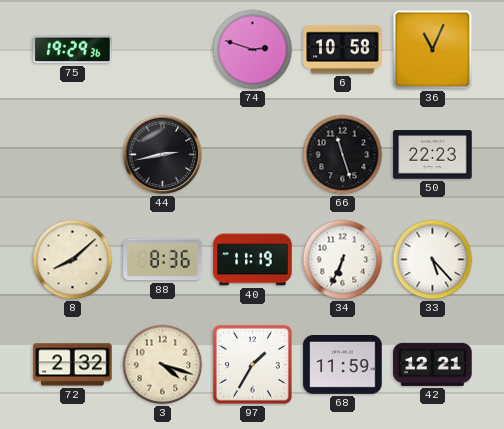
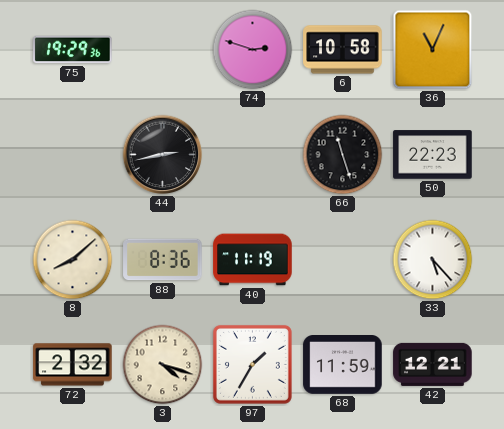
34: 6:34 -> none
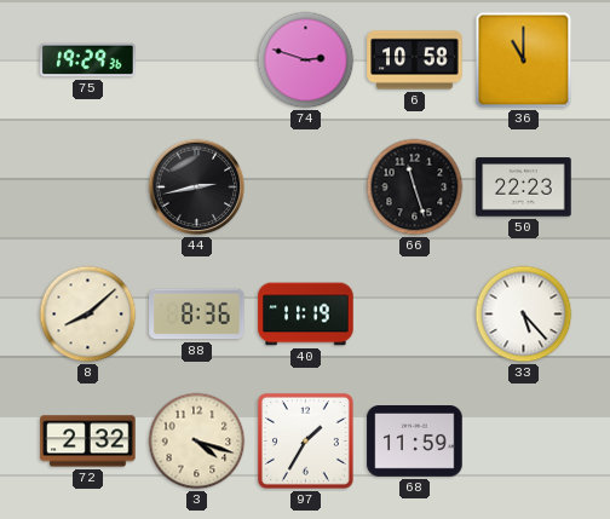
36: 11:04 -> 11:00
42: 12:21 -> none
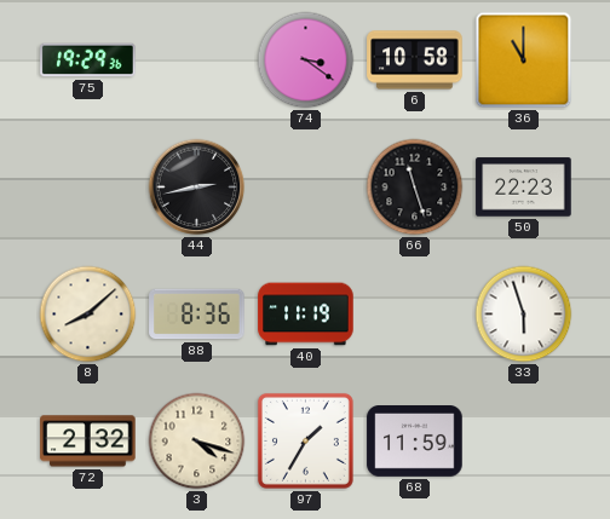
74: 2:48 -> 3:21
33: 5:23 -> 5:57
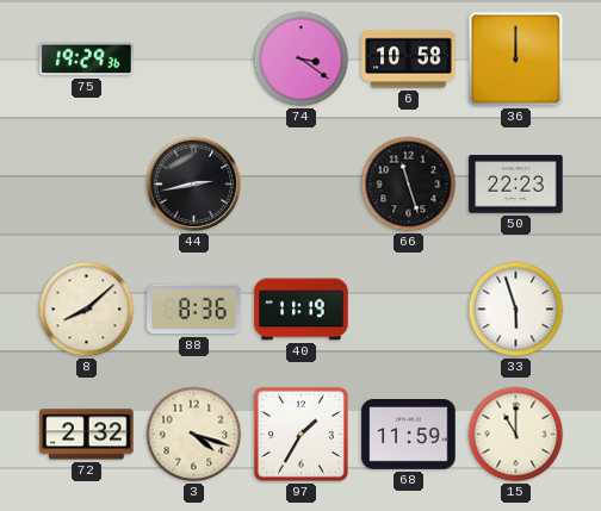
36: 11:00 -> 12:00
15: none -> 11:00
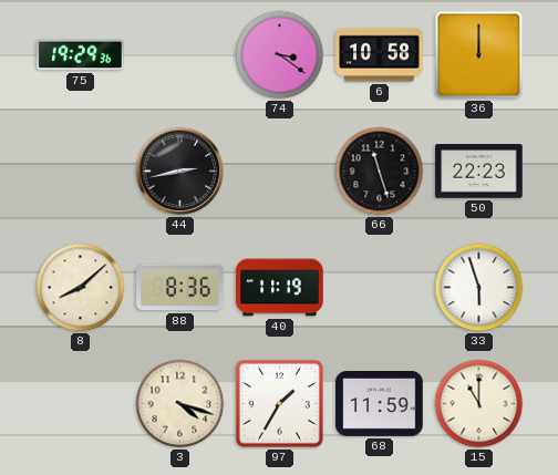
72: 2:32 -> none
